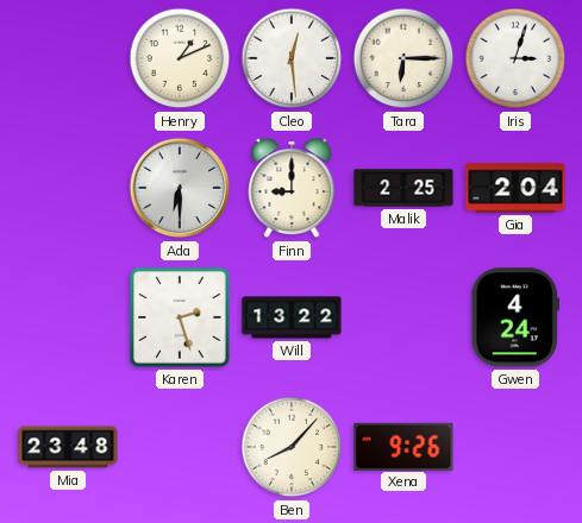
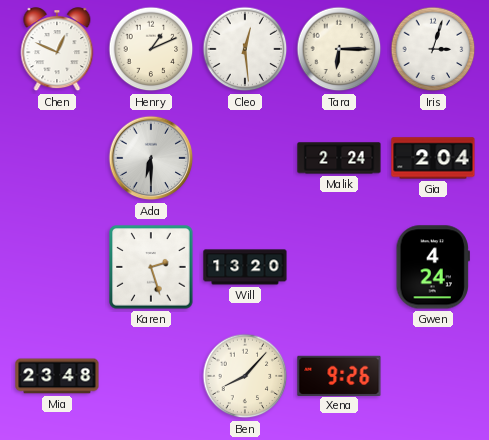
Chen: none -> 12:49
Finn: 9:00 -> none
Malik: 2:25 -> 2:24
Will: 13:22 -> 13:20
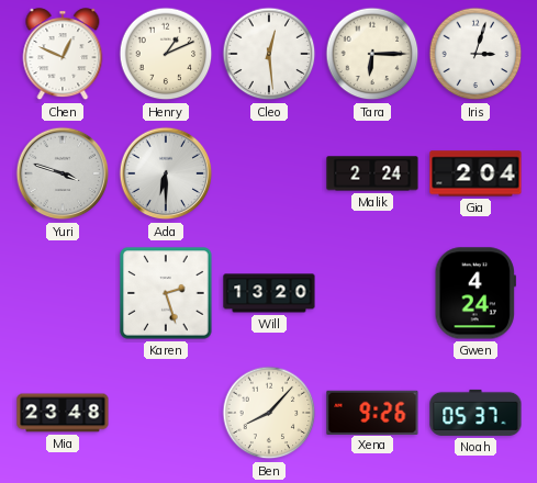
Yuri: none -> 3:48
Noah: none -> 05:37
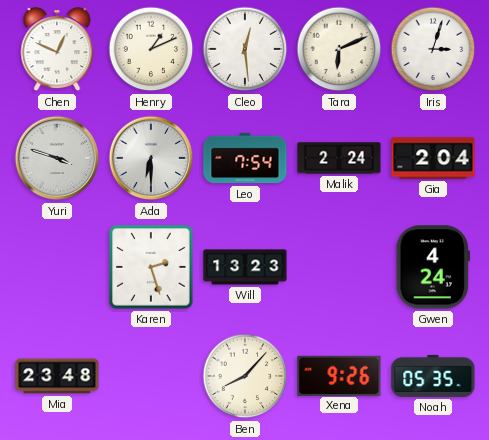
Tara: 6:15 -> 6:11
Leo: none -> 7:54
Will: 13:20 -> 13:23
Noah: 05:37 -> 05:35
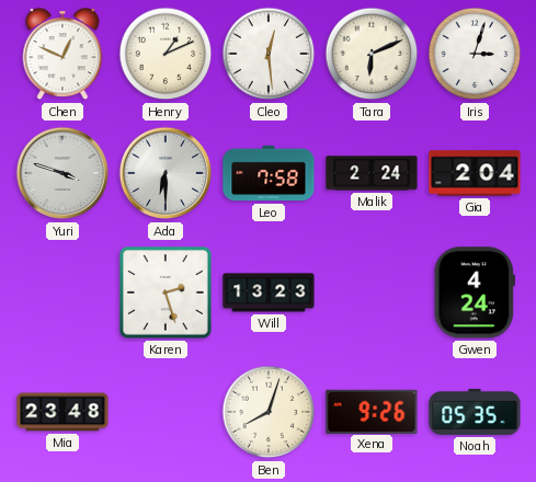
Leo: 7:54 -> 7:58
Ben: 8:07 -> 8:03
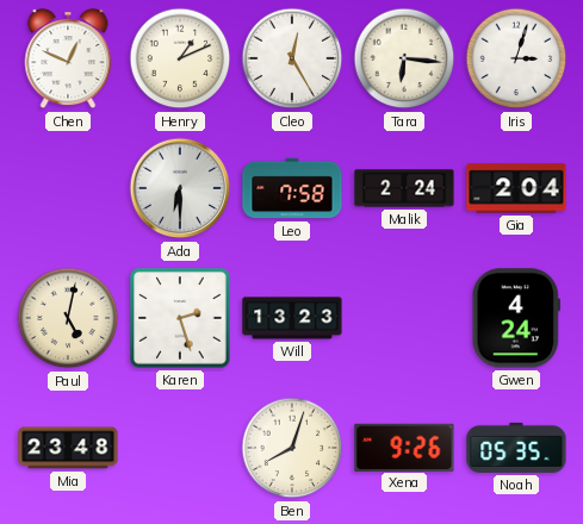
Cleo: 12:29 -> 12:25
Tara: 6:11 -> 6:16
Yuri: 3:48 -> none
Paul: none -> 5:02
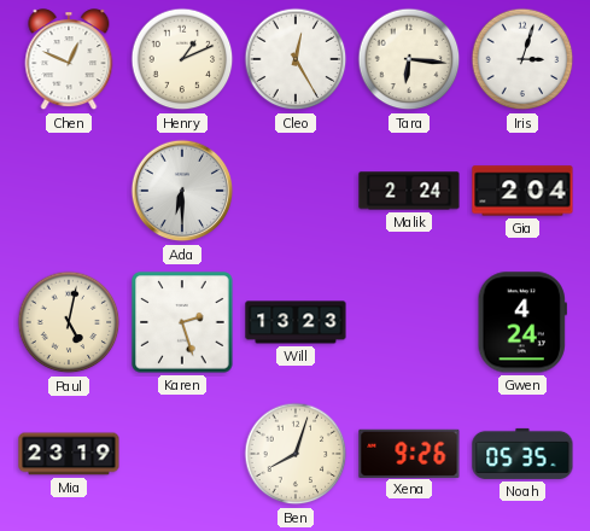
Leo: 7:58 -> none
Mia: 23:48 -> 23:19
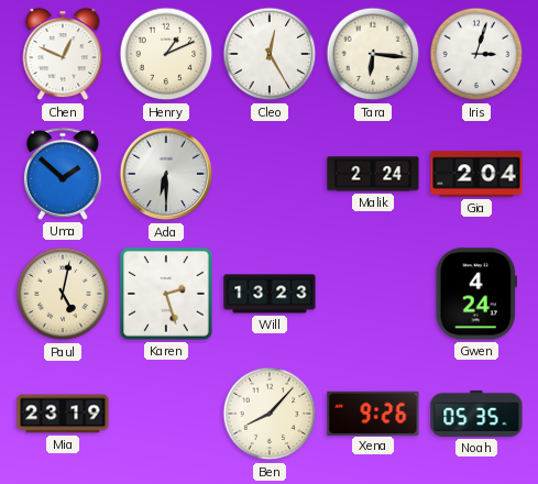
Uma: none -> 1:52
Ben: 8:03 -> 8:07
